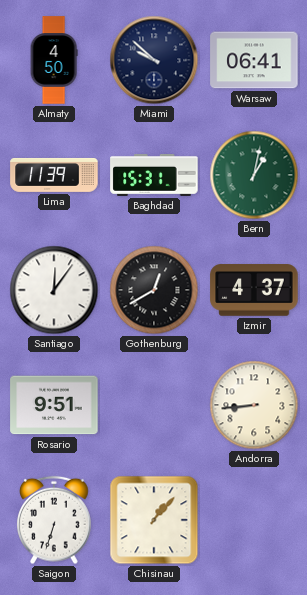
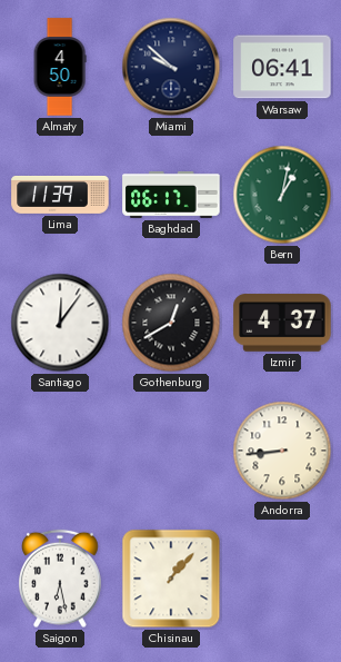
Baghdad: 15:31 -> 06:17
Rosario: 9:51 -> none
Saigon: 6:33 -> 6:28
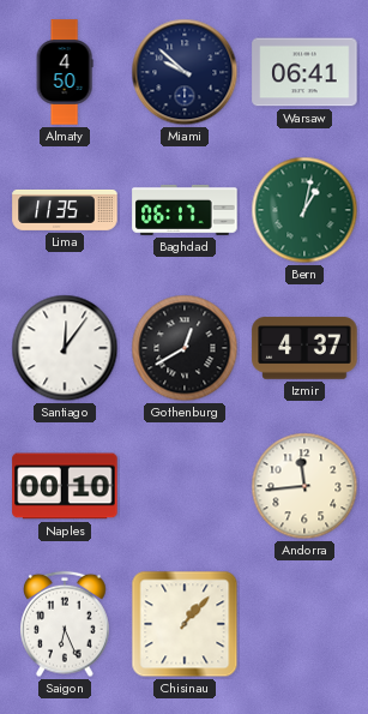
Lima: 11:39 -> 11:35
Naples: none -> 00:10
Andorra: 8:44 -> 11:44
Saigon: 6:28 -> 6:26
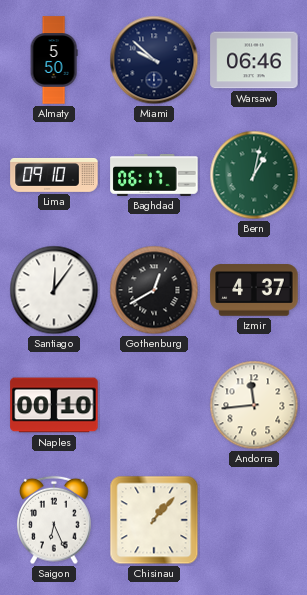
Almaty: 4:50 -> 5:50
Warsaw: 06:41 -> 06:46
Lima: 11:35 -> 09:10
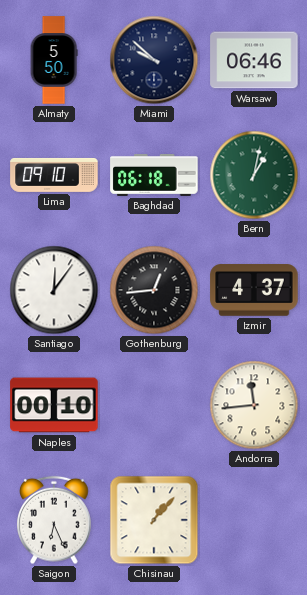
Baghdad: 06:17 -> 06:18
Gothenburg: 12:40 -> 12:44
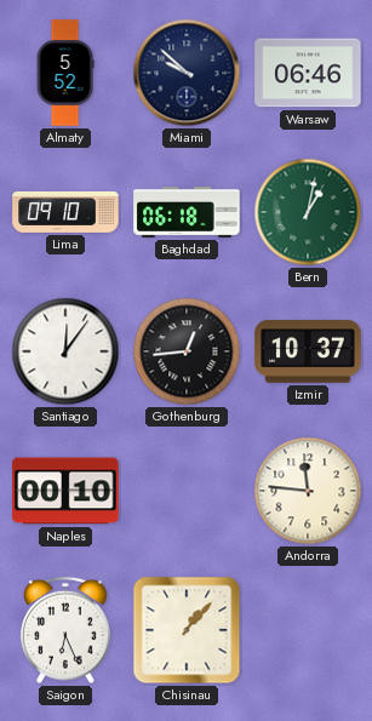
Almaty: 5:50 -> 5:52
Izmir: 4:37 -> 10:37
Andorra: 11:44 -> 11:46
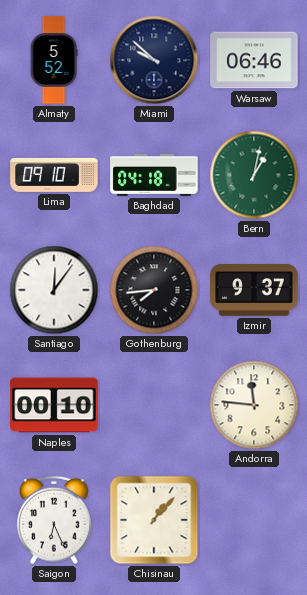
Baghdad: 06:18 -> 04:18
Gothenburg: 12:44 -> 7:44
Izmir: 10:37 -> 9:37
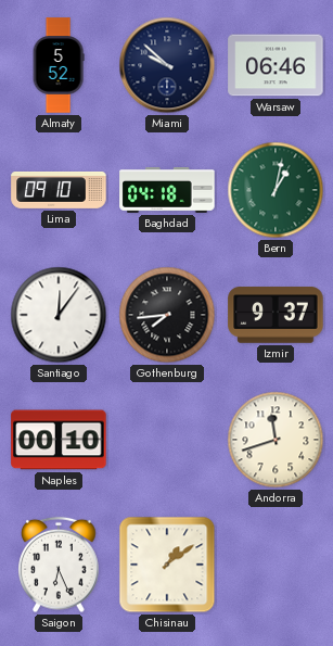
Andorra: 11:46 -> 11:42
Chisinau: 1:07 -> 1:09
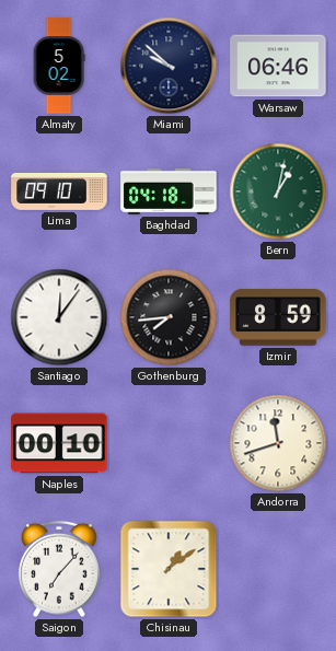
Almaty: 5:52 -> 5:02
Izmir: 9:37 -> 8:59
Saigon: 6:26 -> 7:07
